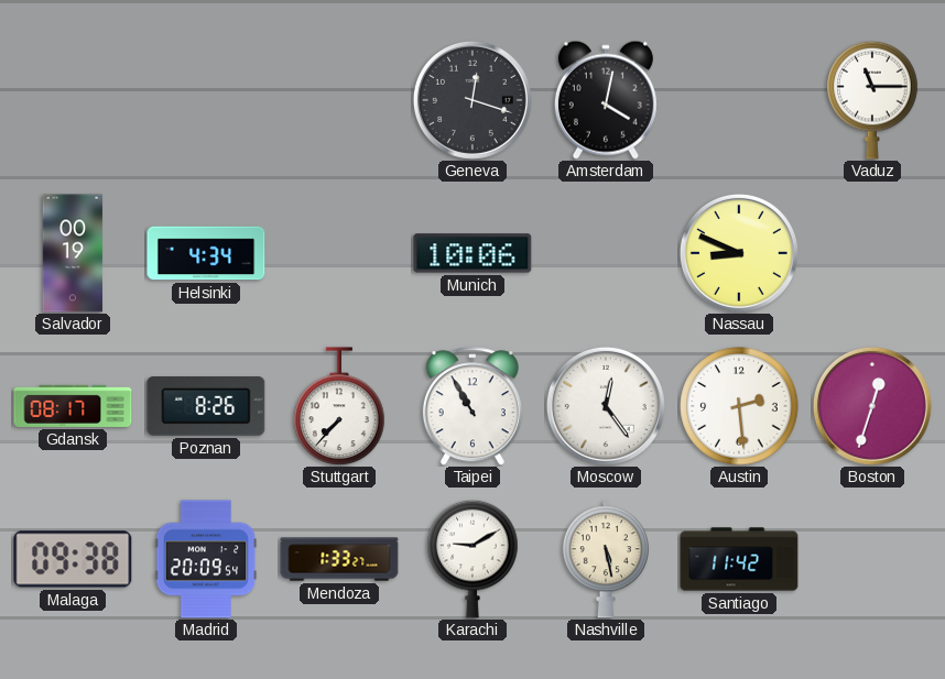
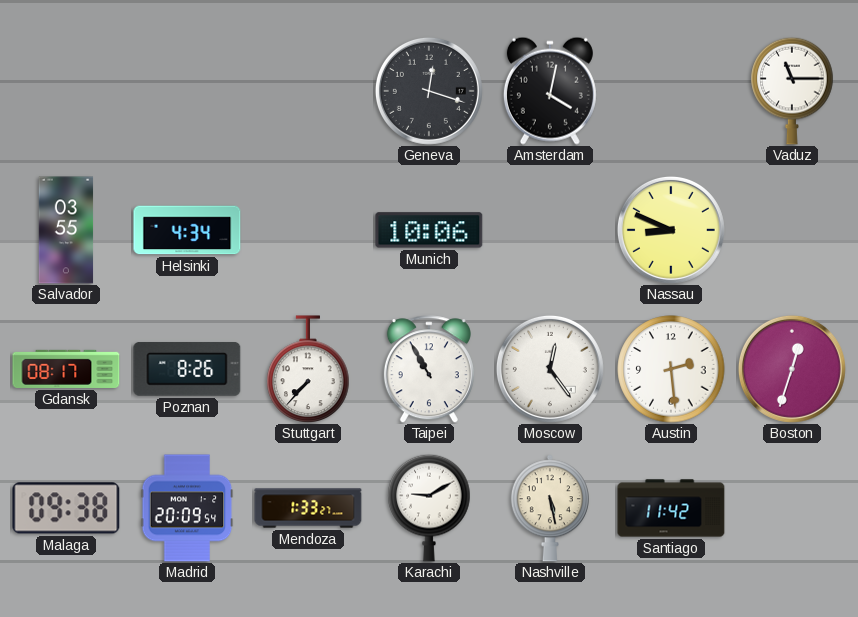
Salvador: 00:19 -> 03:55
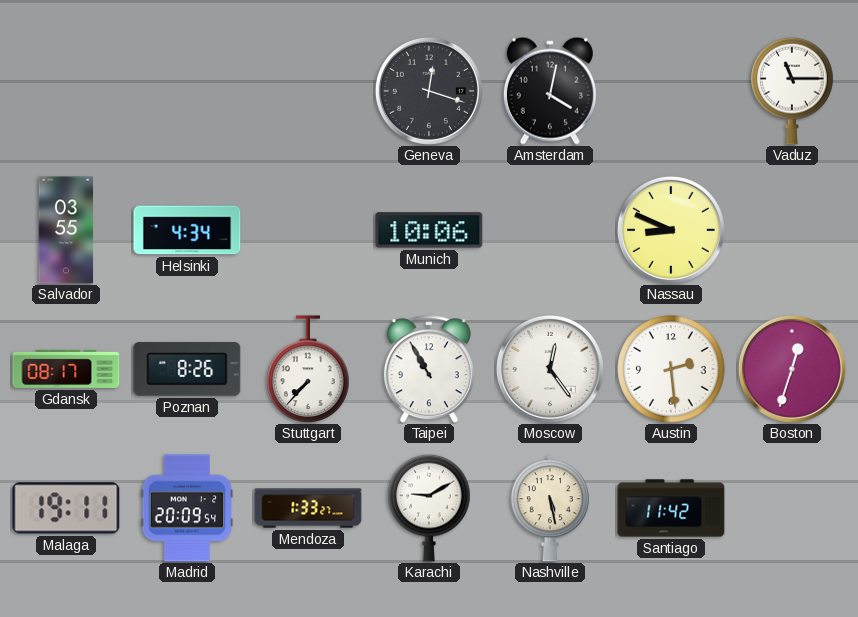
Malaga: 09:38 -> 19:11
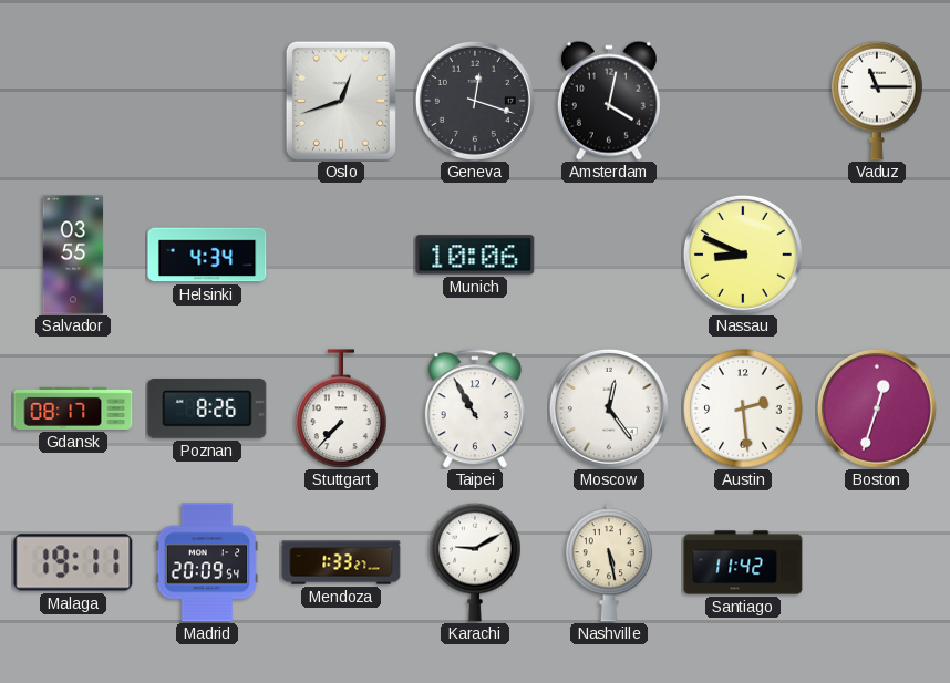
Oslo: none -> 12:42
